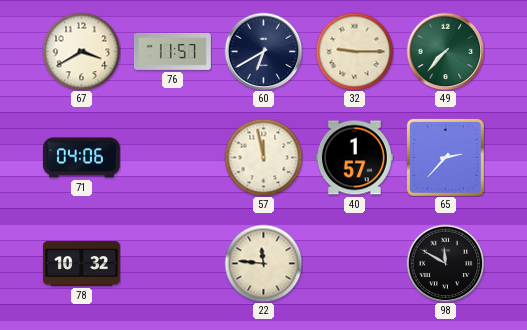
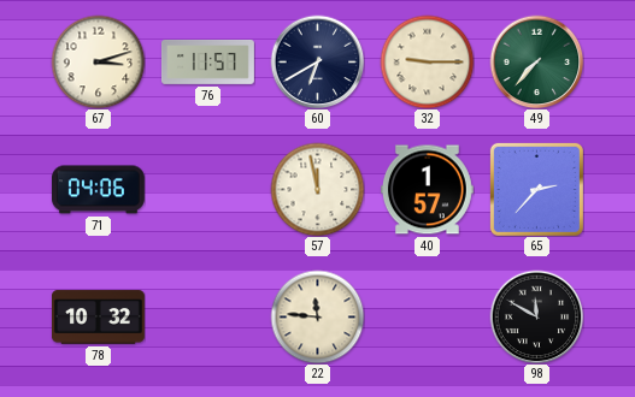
67: 3:40 -> 3:12
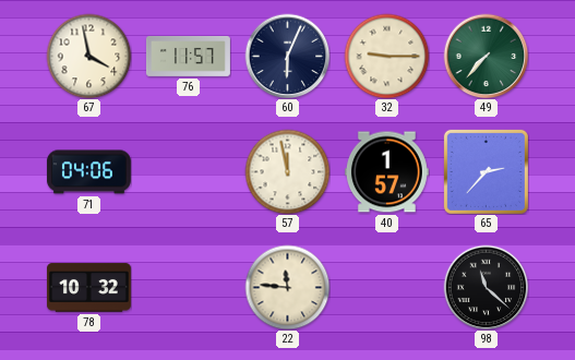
67: 3:12 -> 3:58
60: 6:40 -> 6:04
98: 11:50 -> 11:22
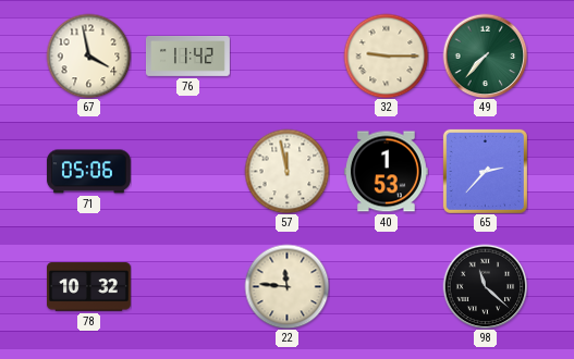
76: 11:57 -> 11:42
60: 6:04 -> none
71: 04:06 -> 05:06
40: 1:57 -> 1:53
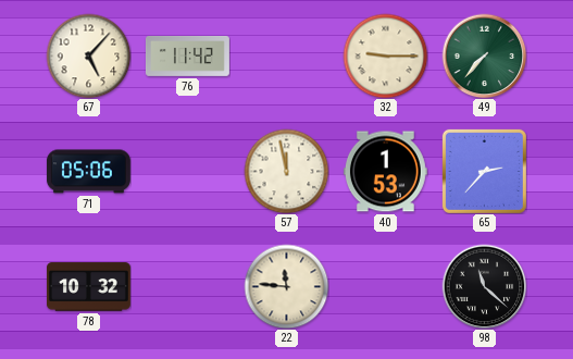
67: 3:58 -> 5:07
